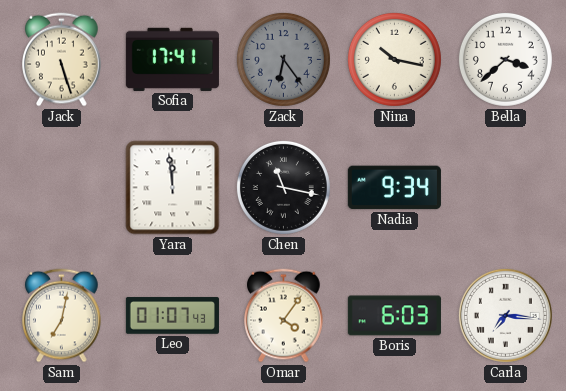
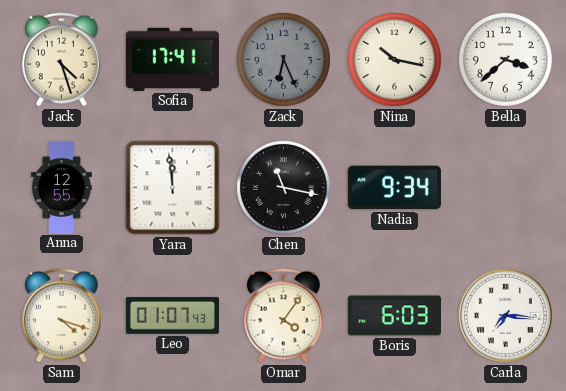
Jack: 5:27 -> 4:27
Zack: 6:24 -> 6:26
Anna: none -> 12:55
Sam: 7:02 -> 4:18
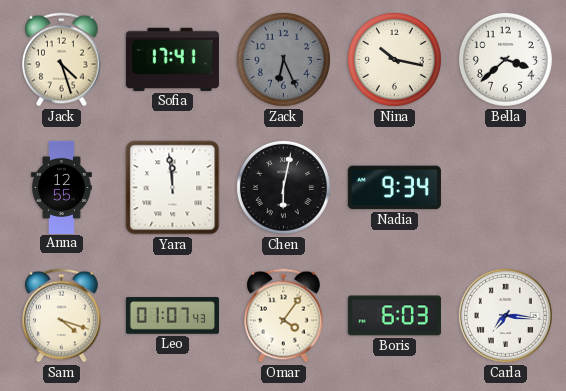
Chen: 11:17 -> 6:02
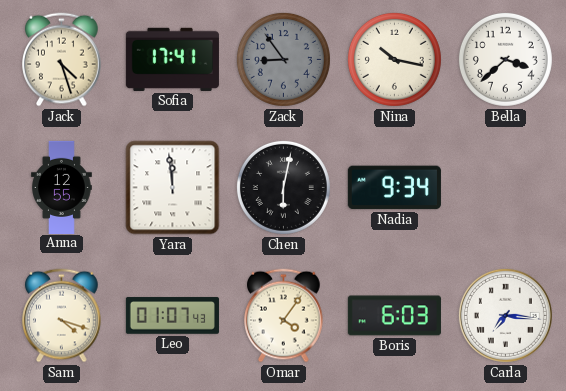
Zack: 6:26 -> 8:54
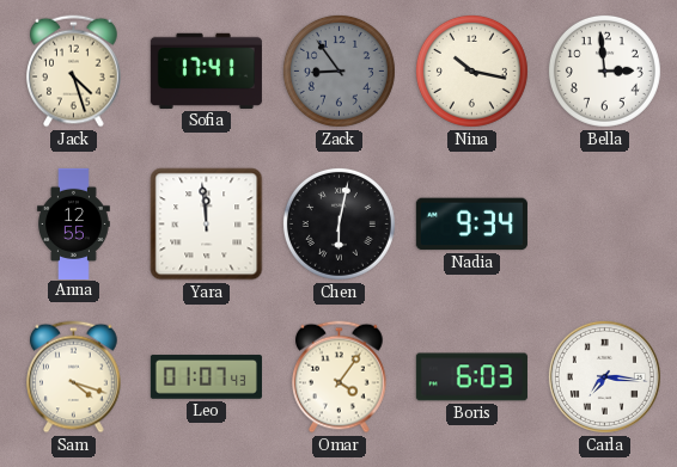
Bella: 3:38 -> 2:59
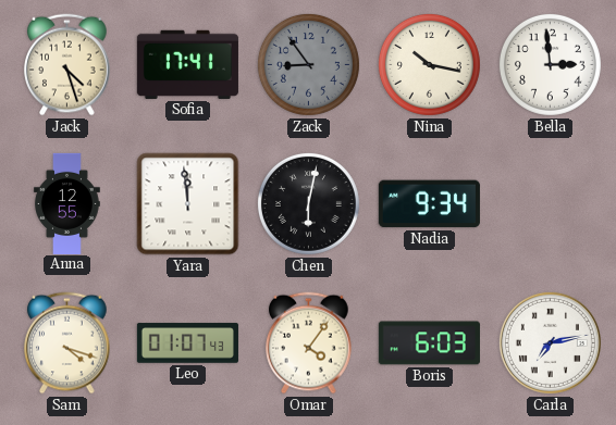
Carla: 7:16 -> 7:13
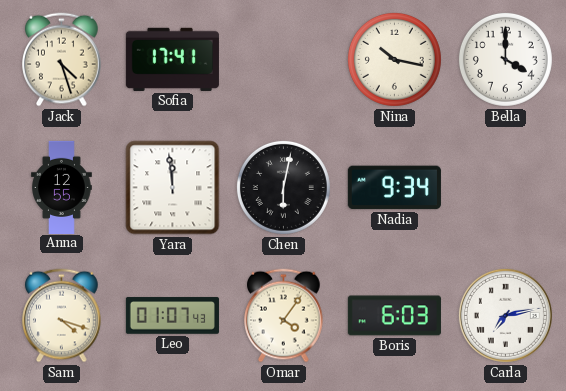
Zack: 8:54 -> none
Bella: 2:59 -> 4:00
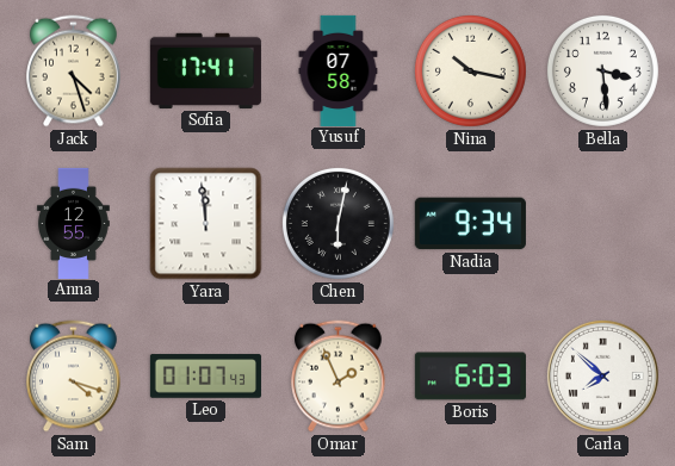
Yusuf: none -> 07:58
Bella: 4:00 -> 3:29
Omar: 4:06 -> 1:56
Carla: 7:13 -> 7:52
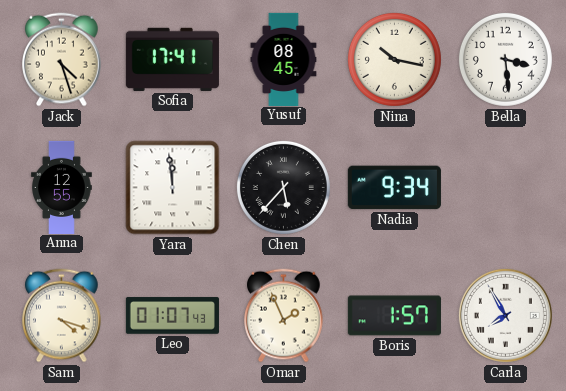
Yusuf: 07:58 -> 08:45
Chen: 6:02 -> 5:37
Boris: 6:03 -> 1:57
Carla: 7:52 -> 7:55
